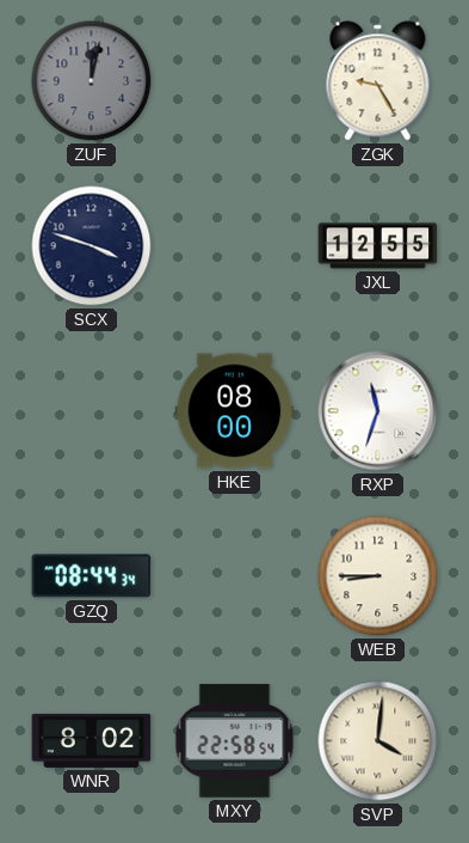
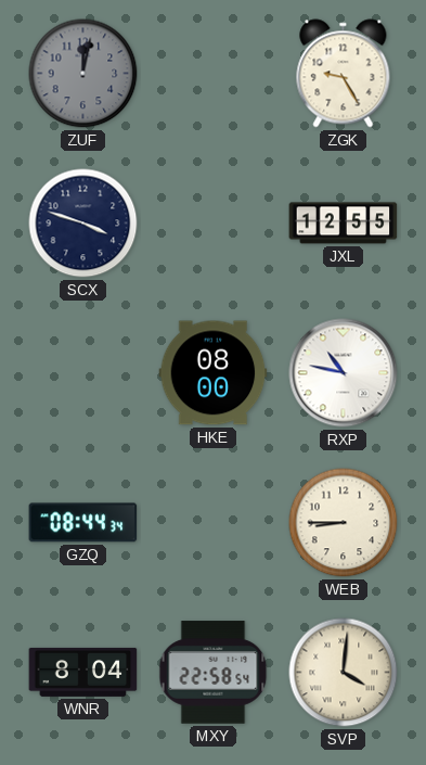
RXP: 11:33 -> 10:47
WNR: 8:02 -> 8:04
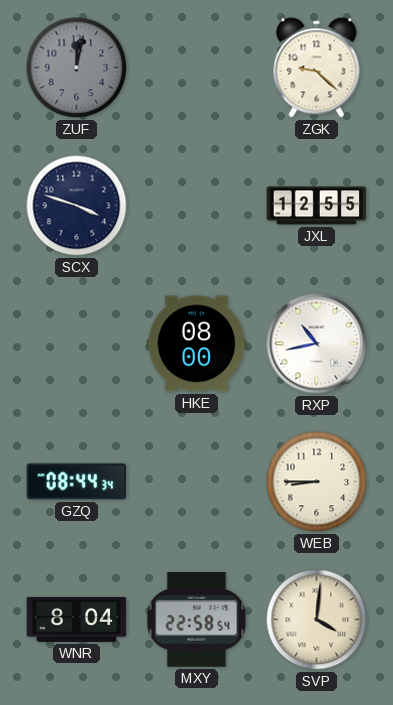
ZGK: 9:25 -> 9:22
RXP: 10:47 -> 10:43
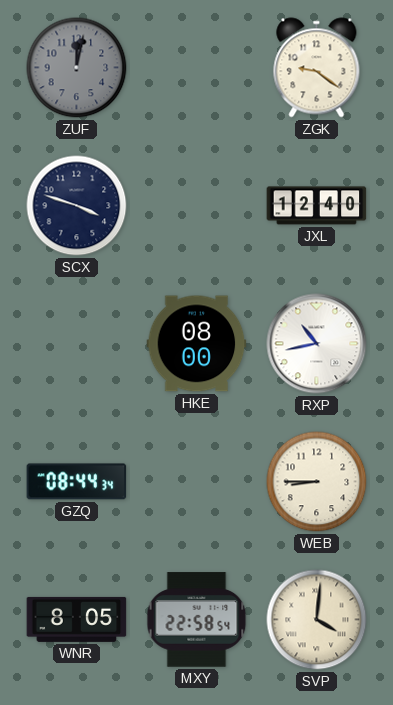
ZGK: 9:22 -> 9:21
JXL: 12:55 -> 12:40
WNR: 8:04 -> 8:05
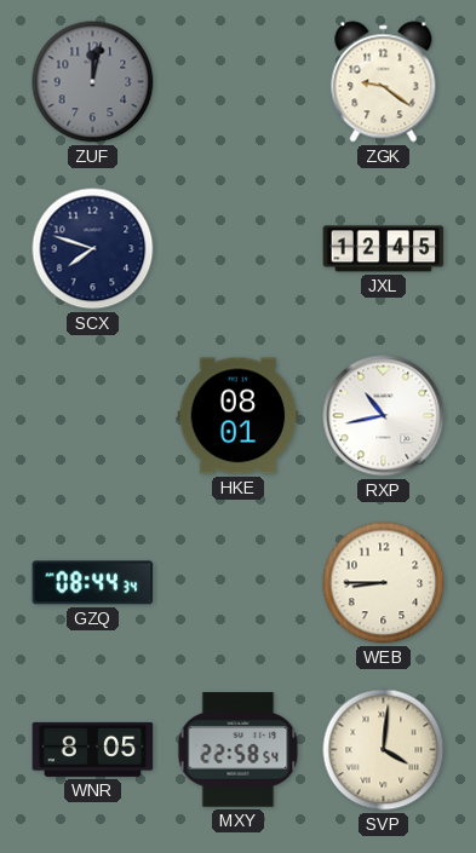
SCX: 3:48 -> 7:48
JXL: 12:40 -> 12:45
HKE: 08:00 -> 08:01
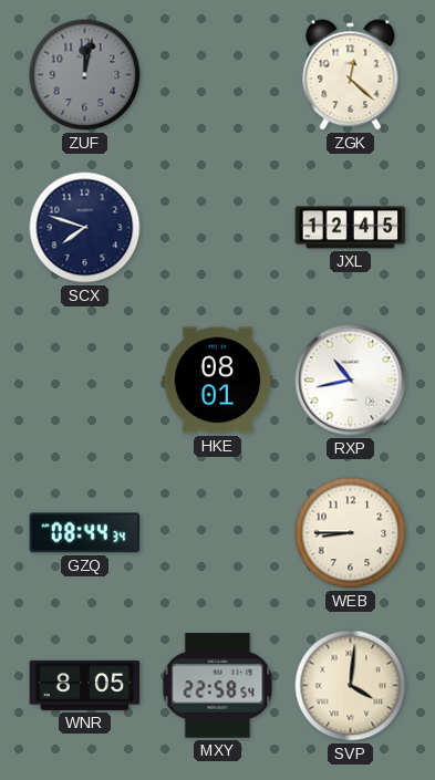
ZGK: 9:21 -> 12:22
